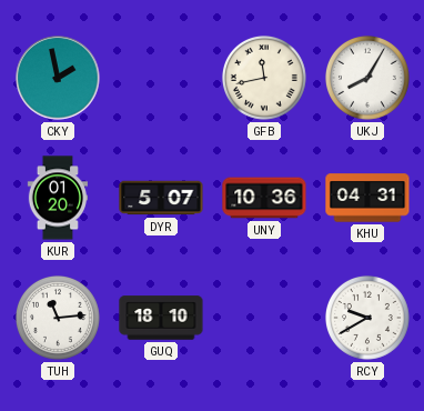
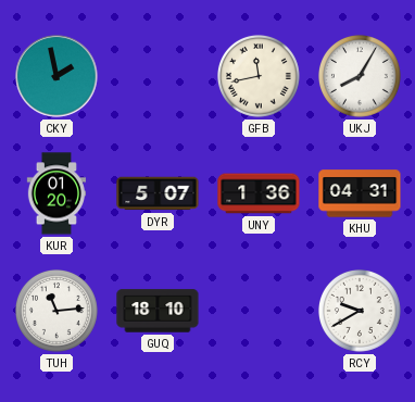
UNY: 10:36 -> 1:36
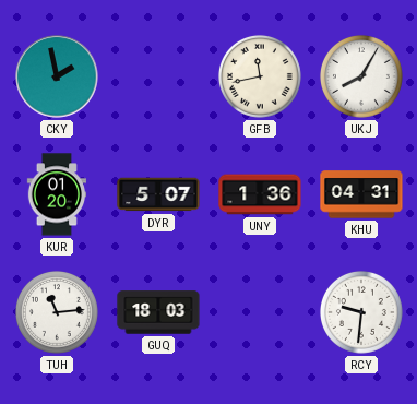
GUQ: 18:10 -> 18:03
RCY: 9:40 -> 9:31
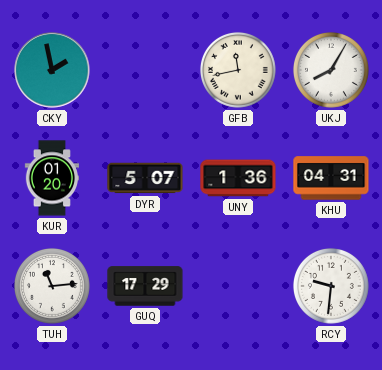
GUQ: 18:03 -> 17:29
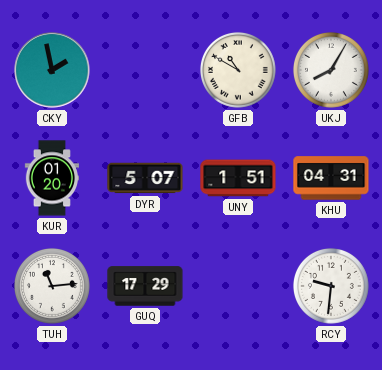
GFB: 11:43 -> 10:50
UNY: 1:36 -> 1:51
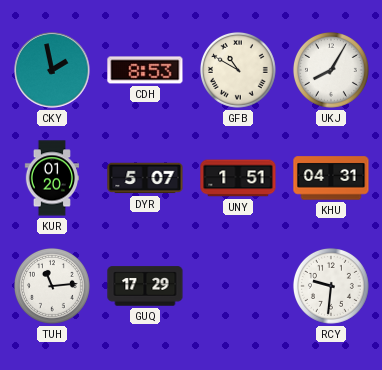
CDH: none -> 8:53
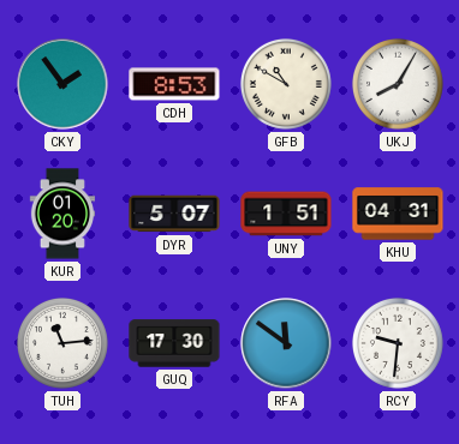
CKY: 1:58 -> 1:54
GUQ: 17:29 -> 17:30
RFA: none -> 11:51
